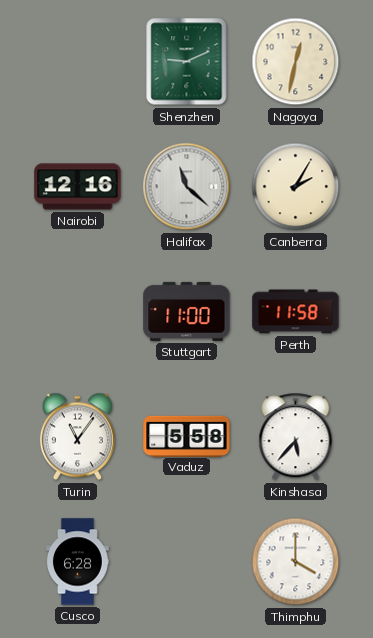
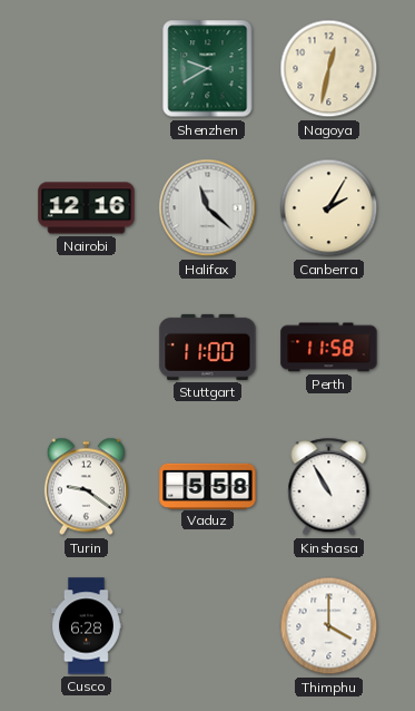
Shenzhen: 9:11 -> 9:40
Turin: 11:06 -> 9:21
Kinshasa: 5:37 -> 10:55
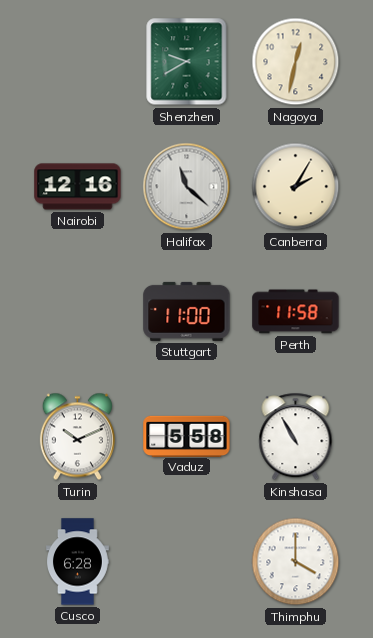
Turin: 9:21 -> 10:11
